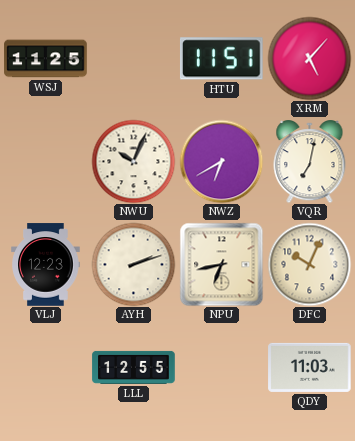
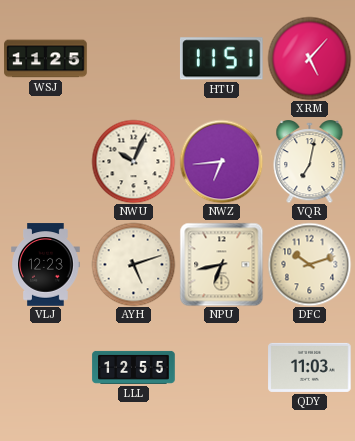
NWZ: 6:40 -> 6:44
AYH: 2:12 -> 5:12
DFC: 10:04 -> 10:12
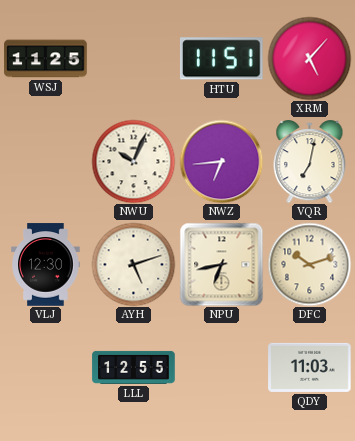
VLJ: 12:23 -> 12:30
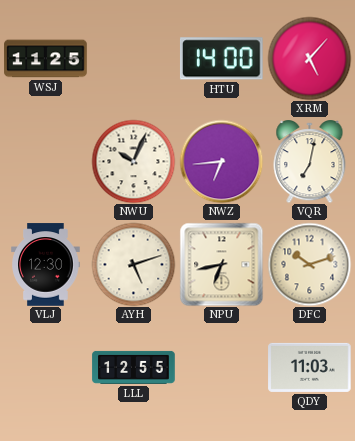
HTU: 11:51 -> 14:00
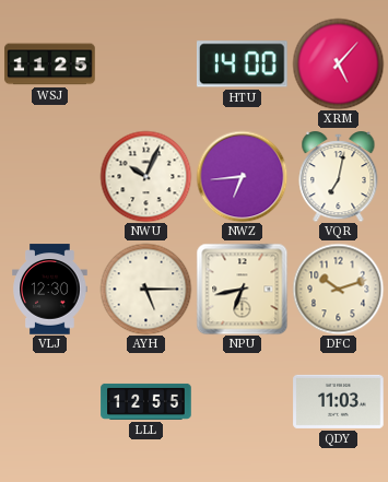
AYH: 5:12 -> 5:15
